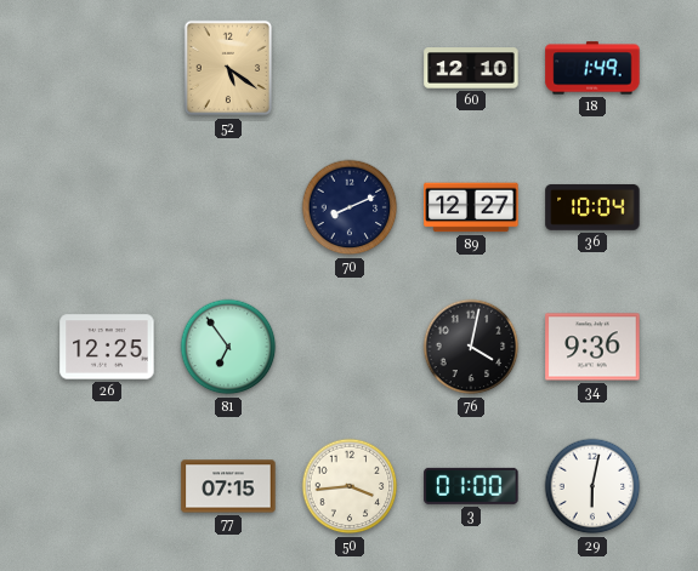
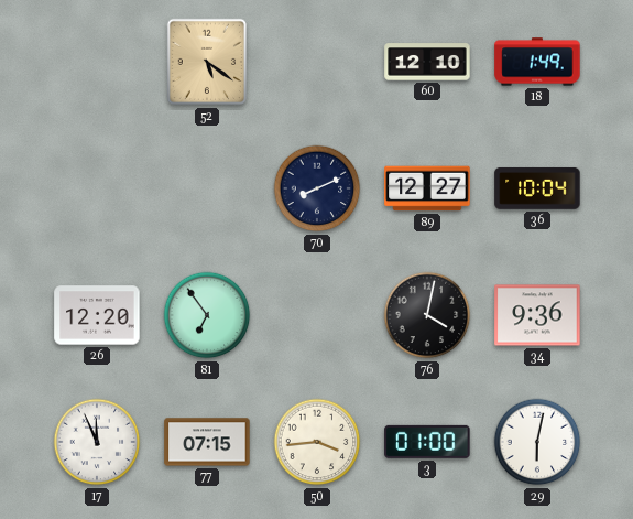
26: 12:25 -> 12:20
17: none -> 11:56
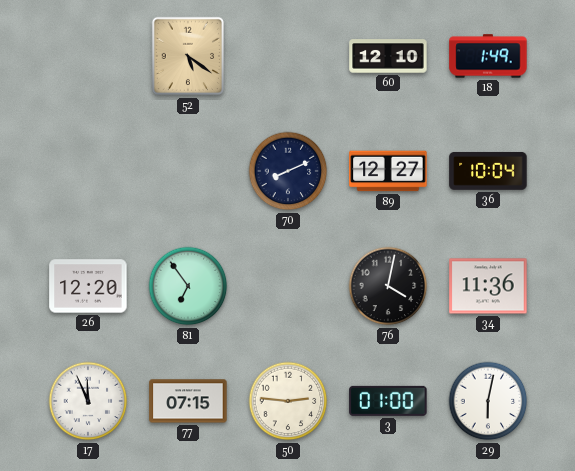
34: 9:36 -> 11:36
50: 3:44 -> 2:46
